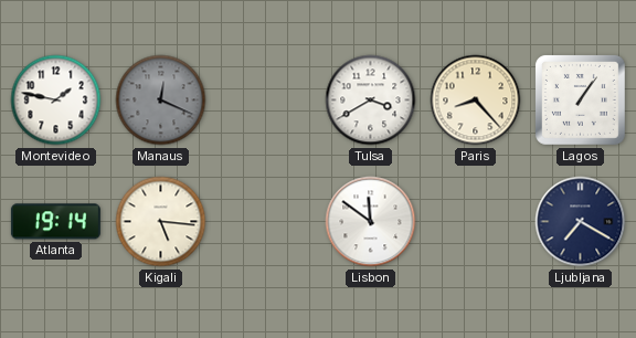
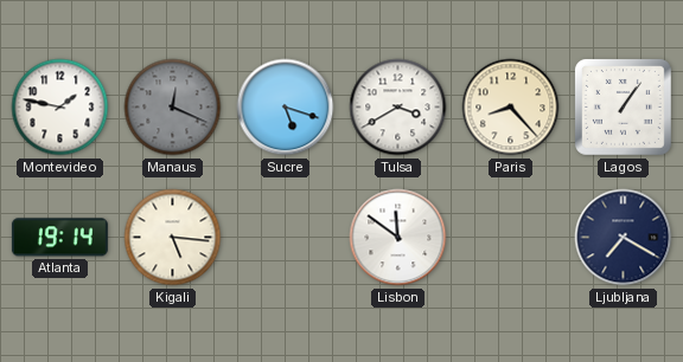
Sucre: none -> 5:18
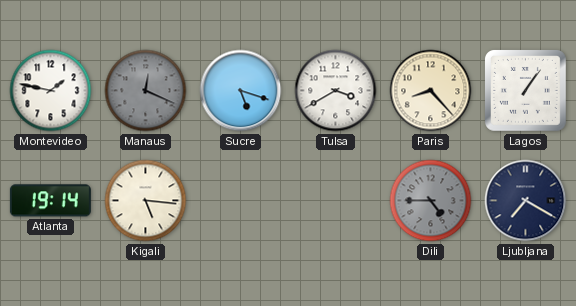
Lisbon: 11:51 -> none
Dili: none -> 4:45
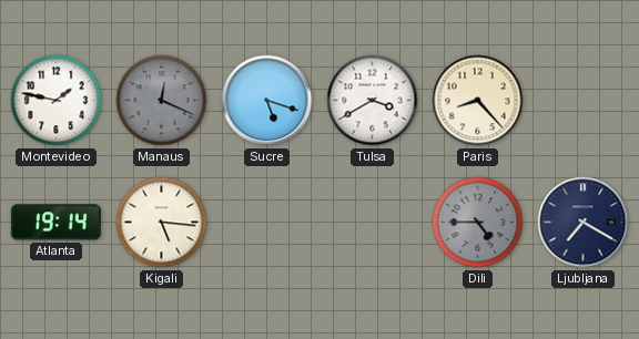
Lagos: 1:06 -> none
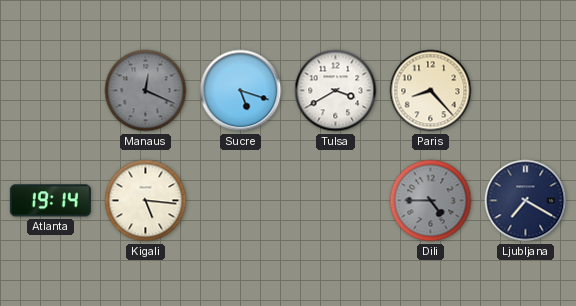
Montevideo: 1:47 -> none
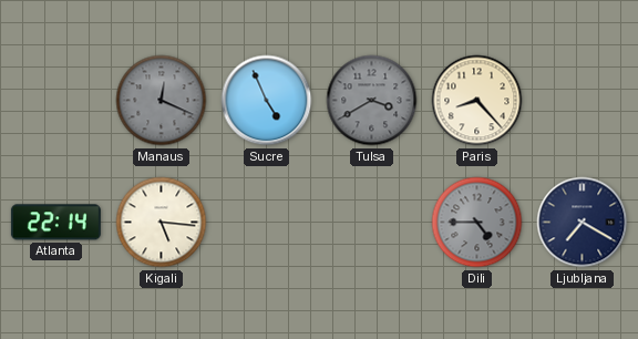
Sucre: 5:18 -> 4:56
Tulsa dial: white -> grey
Atlanta: 19:14 -> 22:14
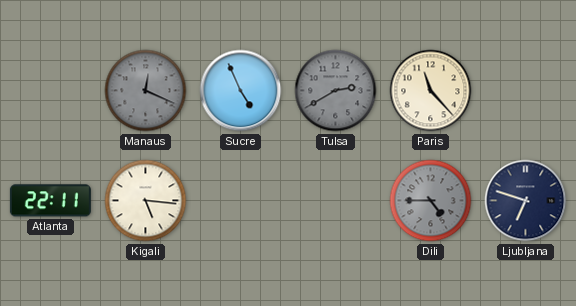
Tulsa: 3:40 -> 2:40
Paris: 8:23 -> 11:23
Atlanta: 22:14 -> 22:11
Ljubljana: 7:20 -> 6:48
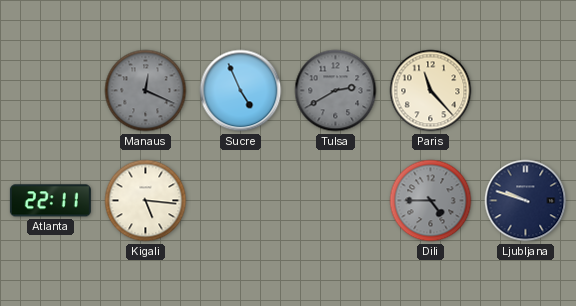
Ljubljana: 6:48 -> 9:48
